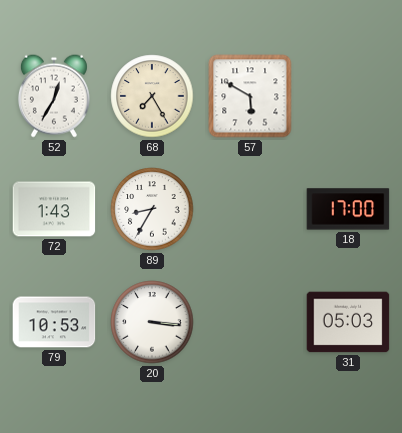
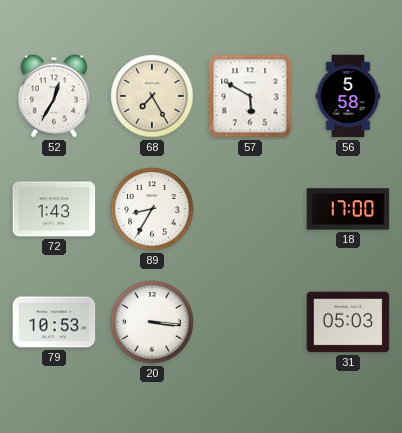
56: none -> 5:58
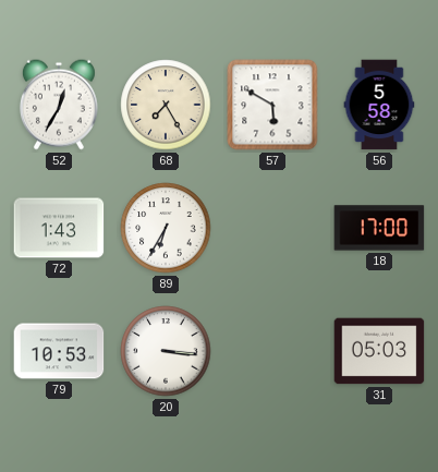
89: 8:35 -> 6:35
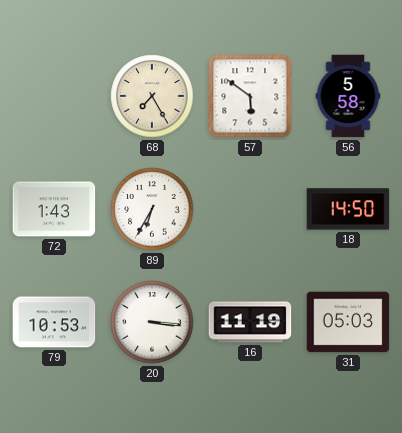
52: 12:35 -> none
57: 5:50 -> 5:51
18: 17:00 -> 14:50
16: none -> 11:19
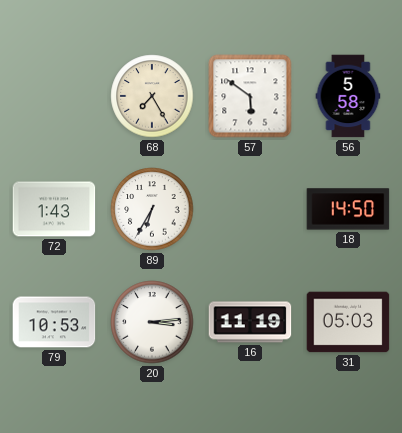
20: 3:16 -> 3:14
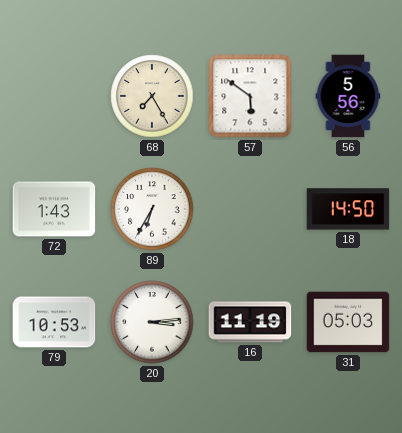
56: 5:58 -> 5:56
